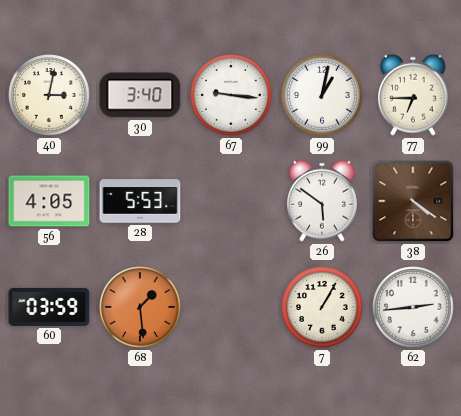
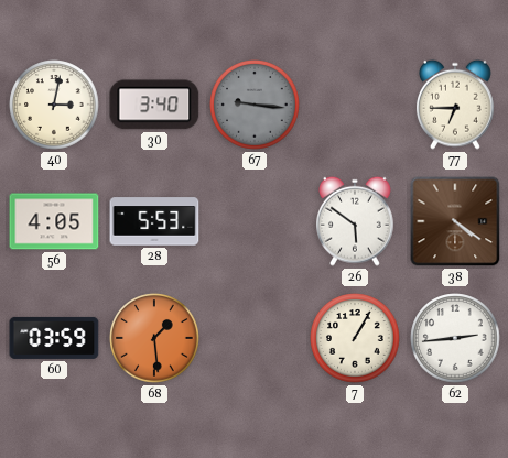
67 dial: white -> grey
99: 1:02 -> none
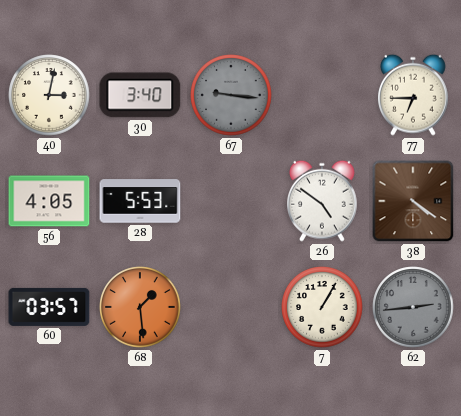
26: 5:51 -> 4:51
60: 03:59 -> 03:57
62 dial: white -> grey
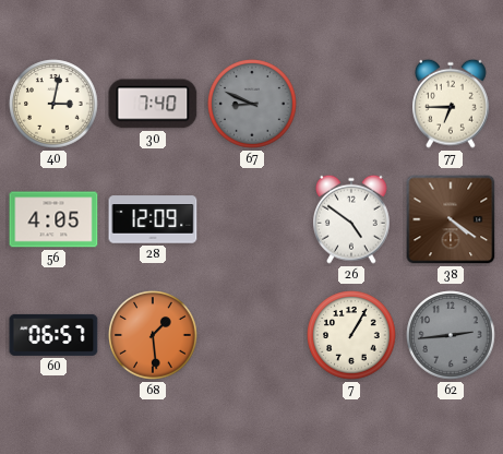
30: 3:40 -> 7:40
67: 9:16 -> 8:49
28: 5:53 -> 12:09
60: 03:57 -> 06:57
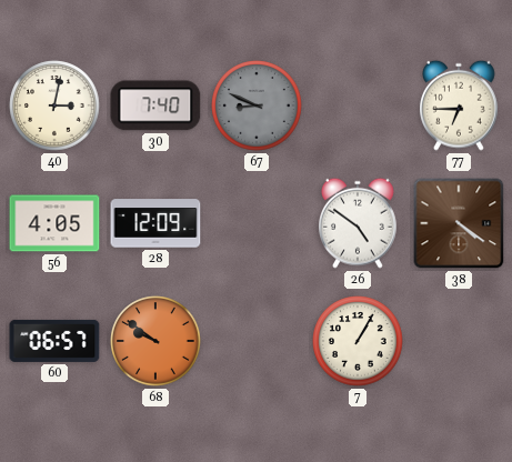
68: 1:29 -> 9:51
62: 2:44 -> none
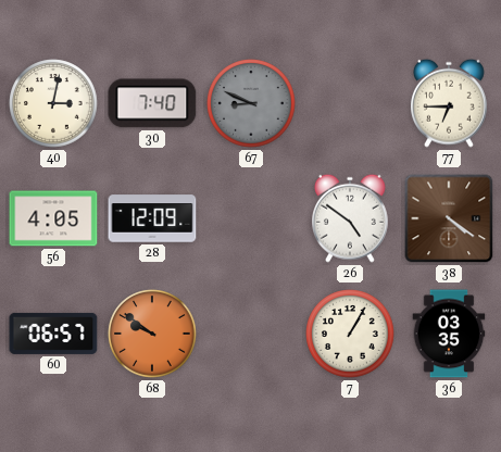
36: none -> 03:35
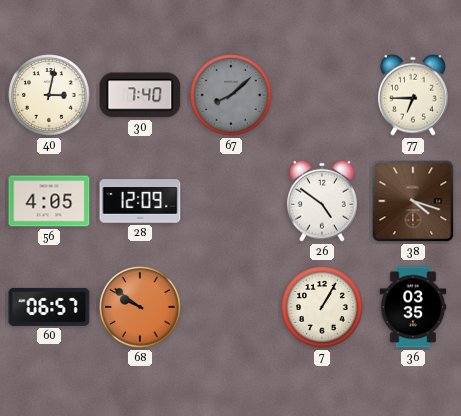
67: 8:49 -> 8:08
38: 4:21 -> 4:18
